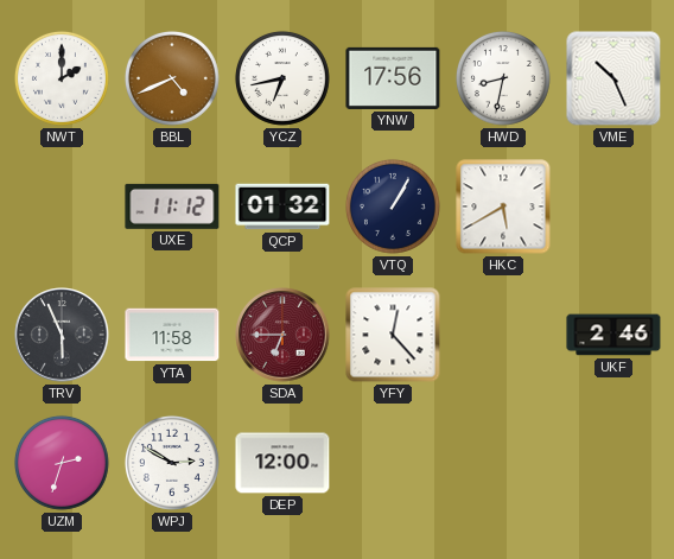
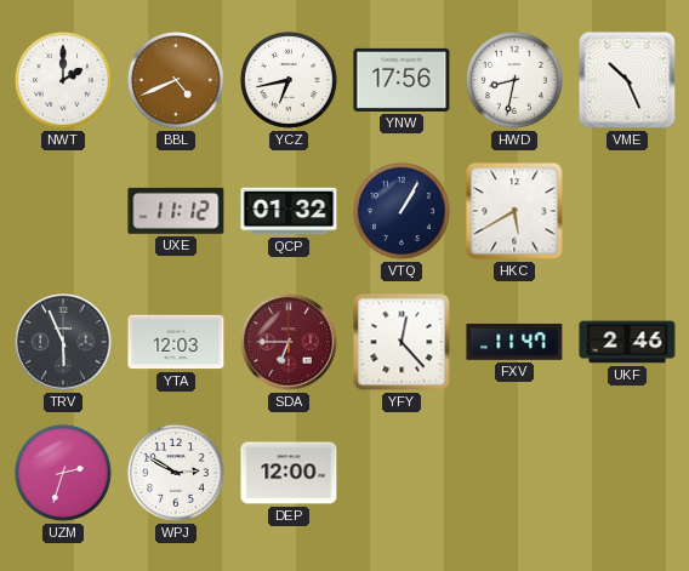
YTA: 11:58 -> 12:03
FXV: none -> 11:47
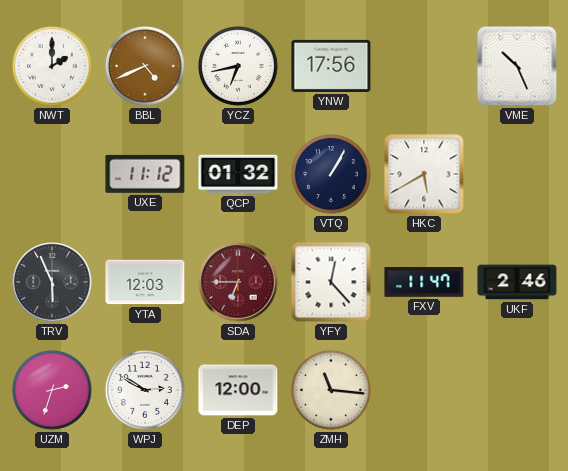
HWD: 8:32 -> none
ZMH: none -> 11:16
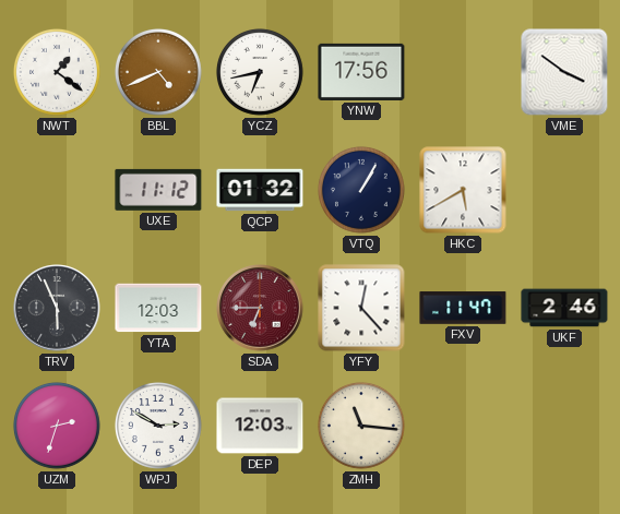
NWT: 2:00 -> 1:21
VME: 10:26 -> 3:51
DEP: 12:00 -> 12:03
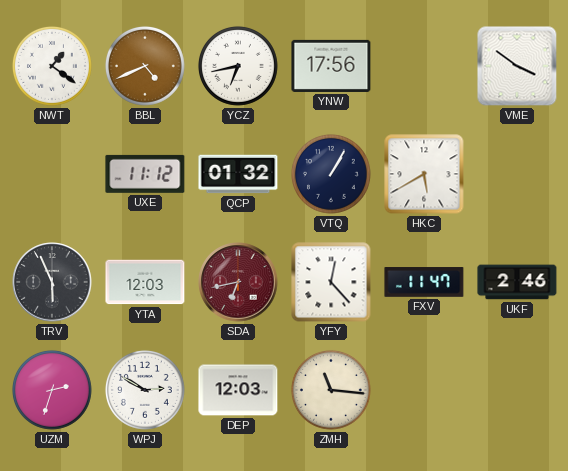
SDA: 6:45 -> 6:43
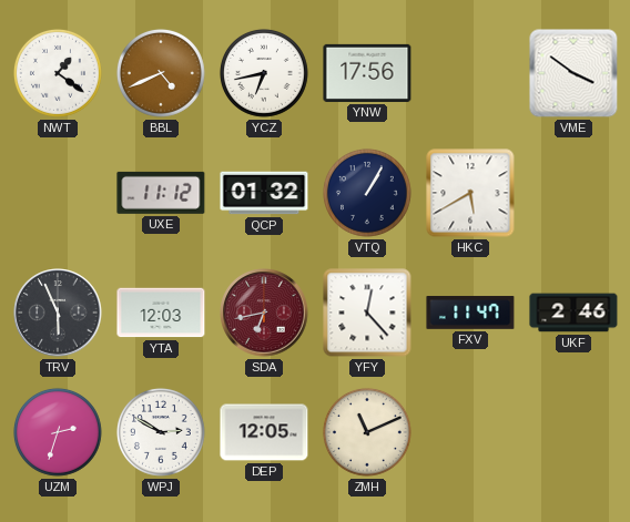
DEP: 12:03 -> 12:05
ZMH: 11:16 -> 11:11
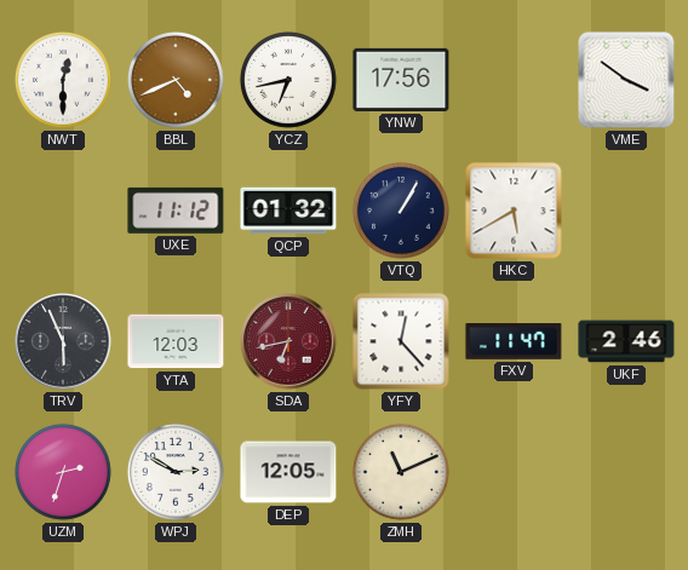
NWT: 1:21 -> 12:30
